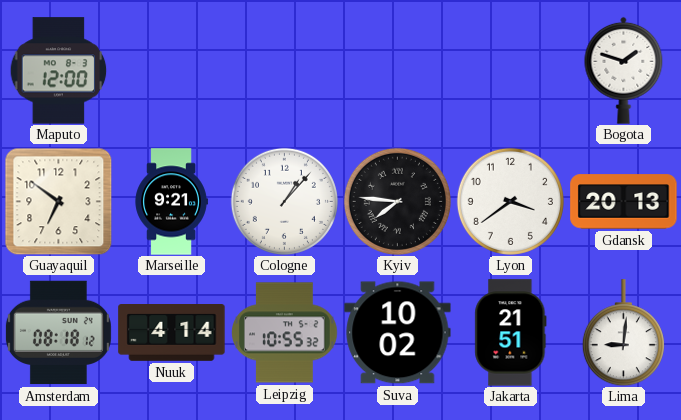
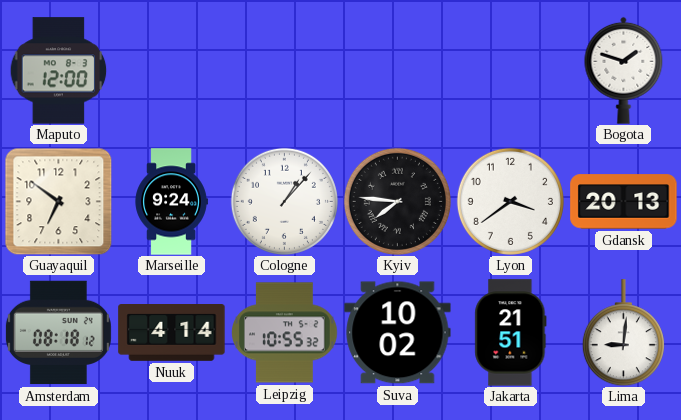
Marseille: 9:21 -> 9:24
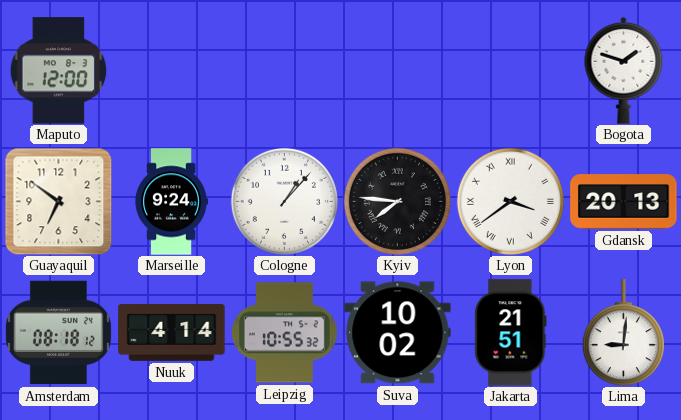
Lyon numerals: Arabic -> Roman
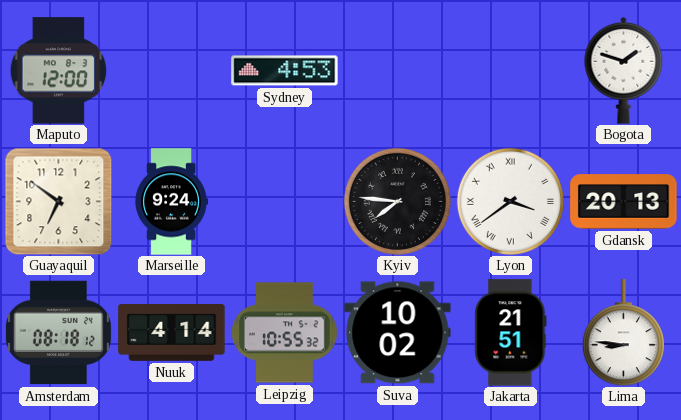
Sydney: none -> 4:53
Cologne: 1:07 -> none
Lima: 9:01 -> 8:46
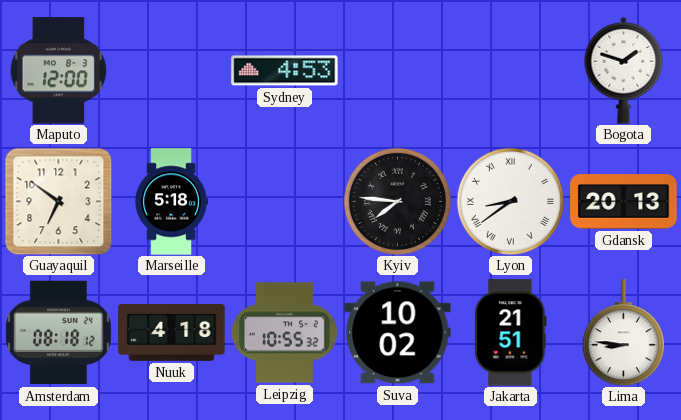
Marseille: 9:24 -> 5:18
Lyon: 3:39 -> 8:39
Nuuk: 4:14 -> 4:18
